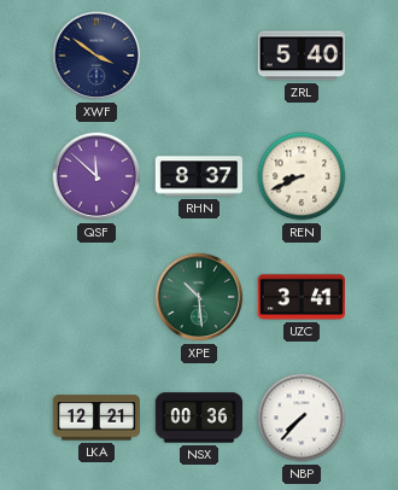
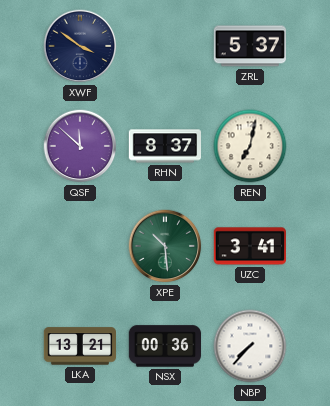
ZRL: 5:40 -> 5:37
REN: 8:41 -> 7:02
LKA: 12:21 -> 13:21
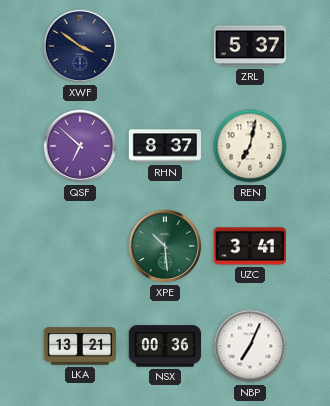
QSF: 11:52 -> 6:52
NBP: 7:37 -> 7:04
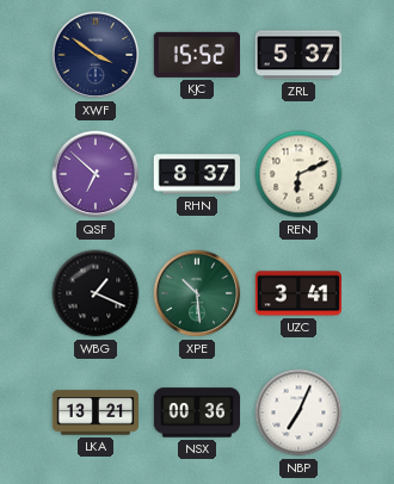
KJC: none -> 15:52
REN: 7:02 -> 6:11
WBG: none -> 1:19
